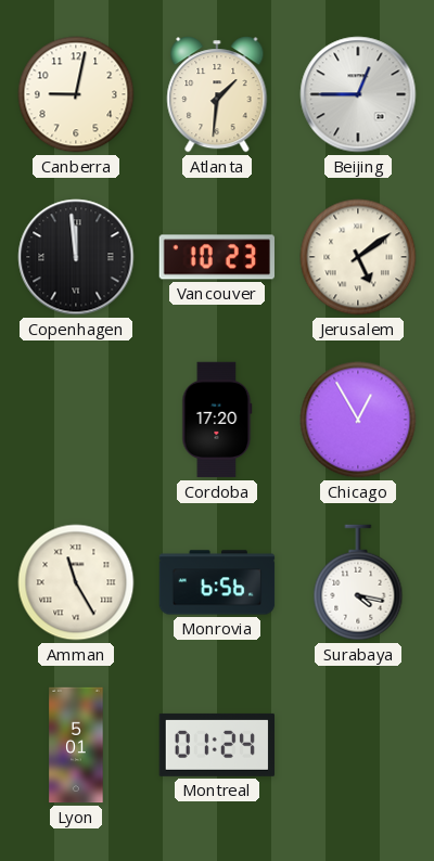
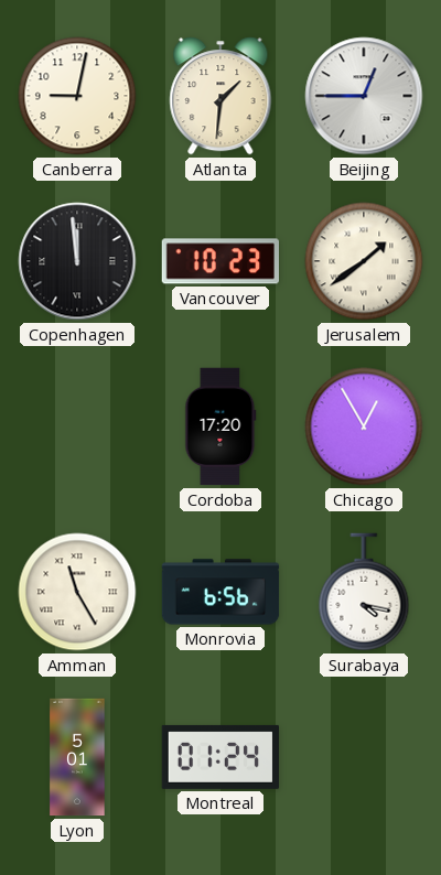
Jerusalem: 5:09 -> 1:39
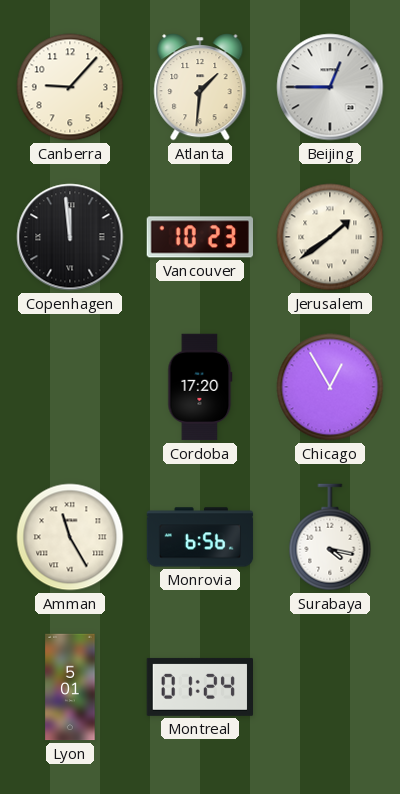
Canberra: 9:02 -> 9:07
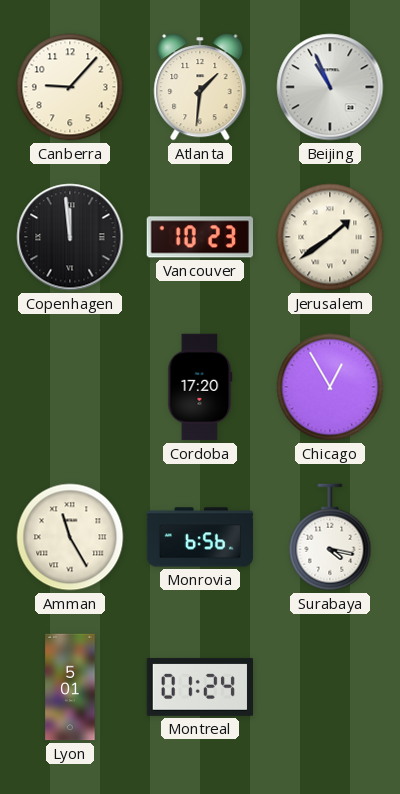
Beijing: 12:45 -> 10:56
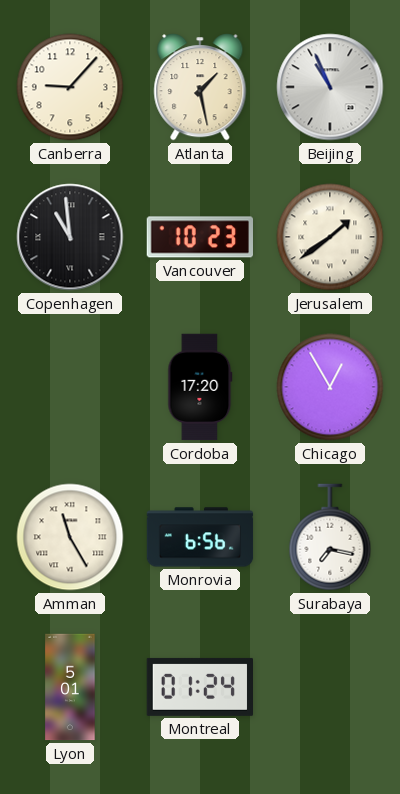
Atlanta: 1:31 -> 1:28
Copenhagen: 11:59 -> 10:59
Surabaya: 4:17 -> 7:17
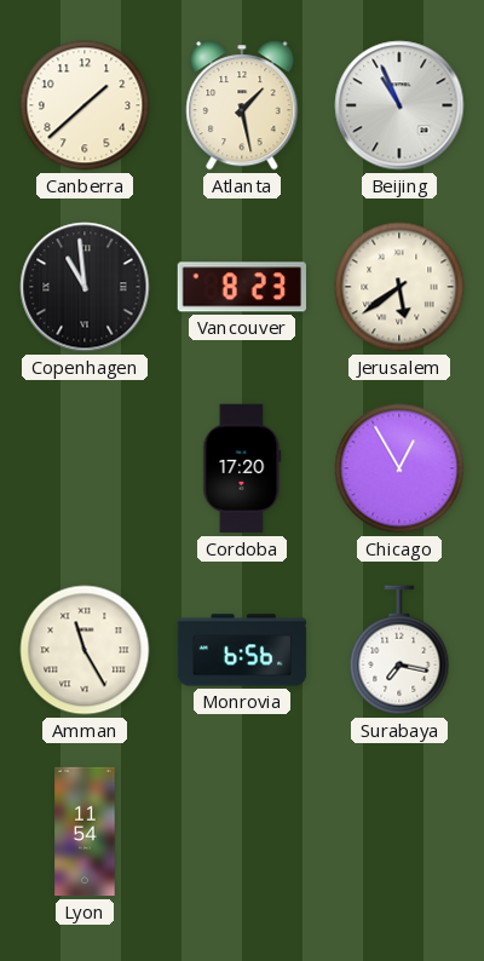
Canberra: 9:07 -> 1:38
Vancouver: 10:23 -> 8:23
Jerusalem: 1:39 -> 5:39
Lyon: 5:01 -> 11:54
Montreal: 01:24 -> none
